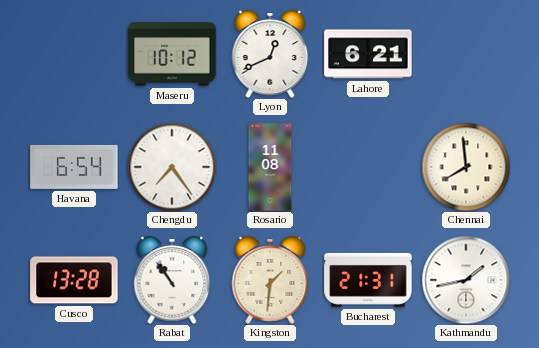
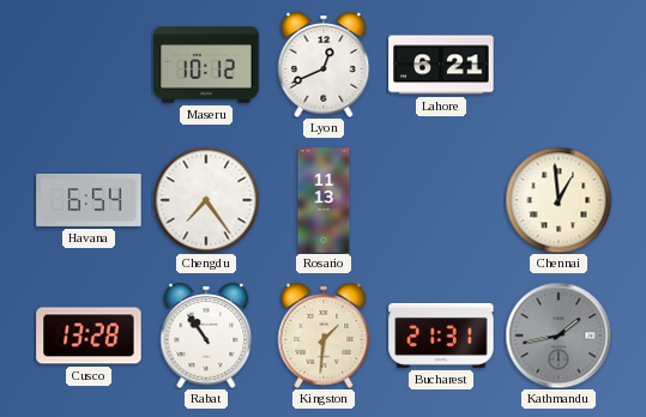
Rosario: 11:08 -> 11:13
Chennai: 7:59 -> 12:59
Kathmandu dial: white -> grey
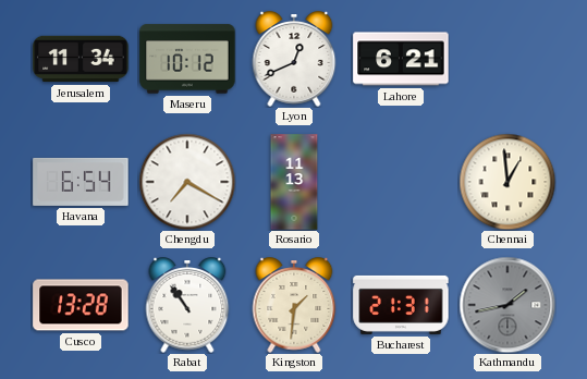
Jerusalem: none -> 11:34
Chengdu: 7:24 -> 7:20
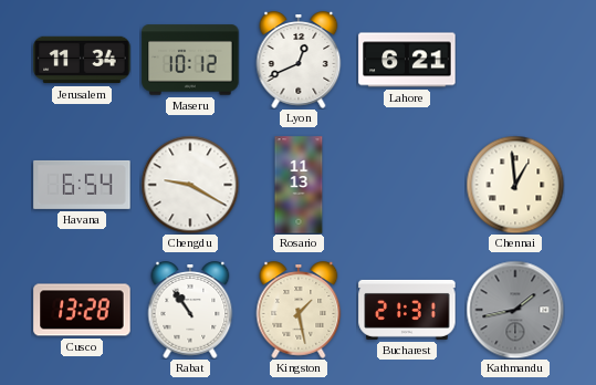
Chengdu: 7:20 -> 9:20
Kingston: 1:31 -> 1:28
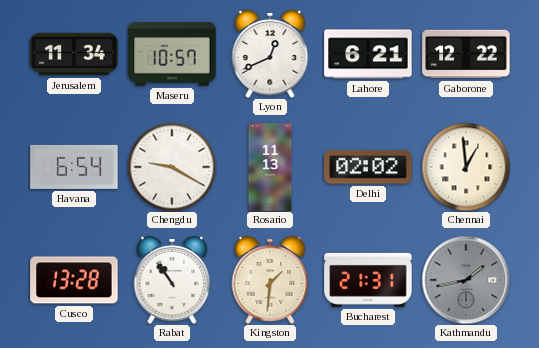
Maseru: 10:12 -> 10:57
Gaborone: none -> 12:22
Delhi: none -> 02:02
Kingston: 1:28 -> 1:31
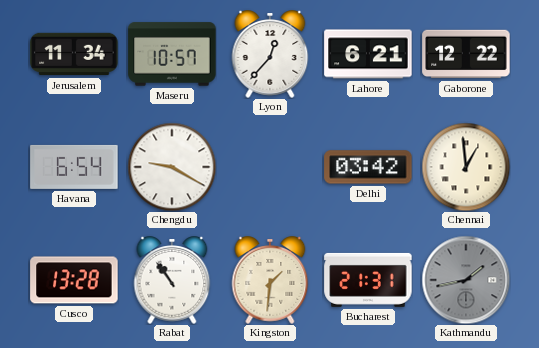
Lyon: 12:41 -> 12:37
Rosario: 11:13 -> none
Delhi: 02:02 -> 03:42
